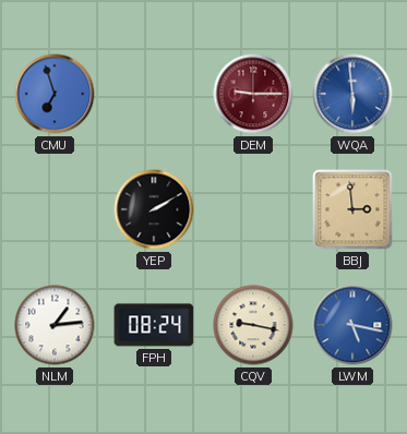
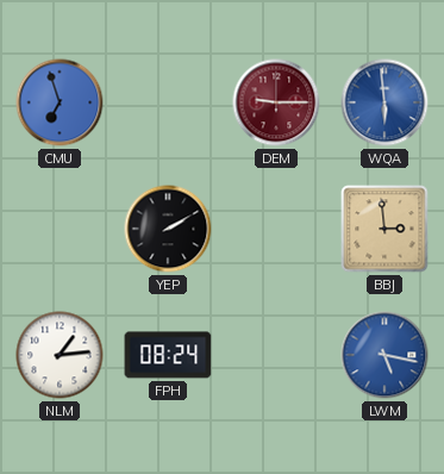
CQV: 9:17 -> none
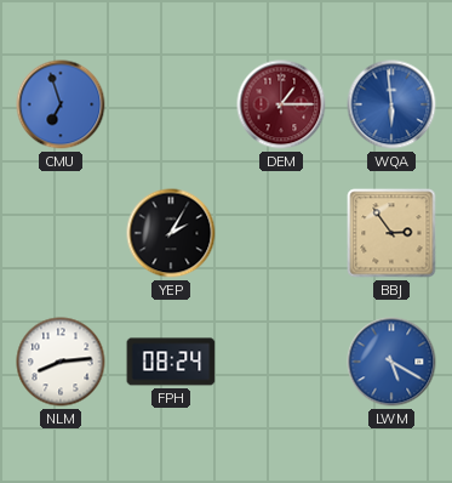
DEM: 9:15 -> 1:15
YEP: 2:10 -> 2:05
BBJ: 2:59 -> 2:54
NLM: 1:14 -> 8:14
LWM: 5:17 -> 5:20
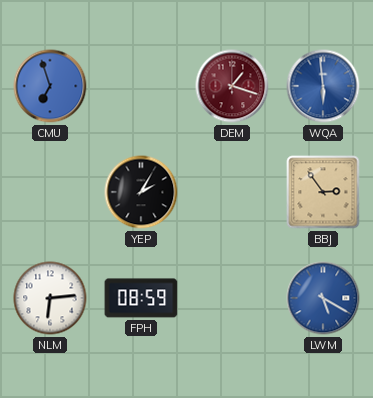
DEM: 1:15 -> 1:18
NLM: 8:14 -> 6:14
FPH: 08:24 -> 08:59
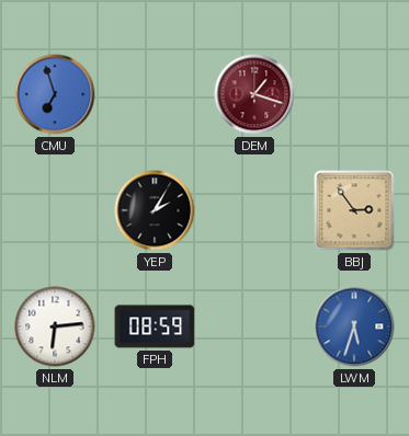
WQA: 5:59 -> none
LWM: 5:20 -> 5:33
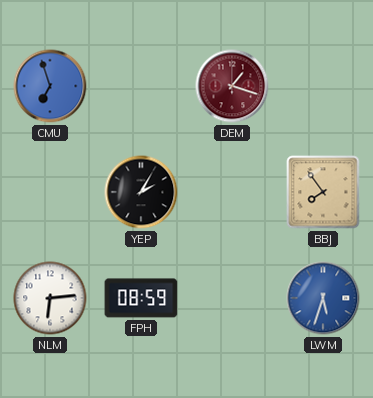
BBJ: 2:54 -> 7:54
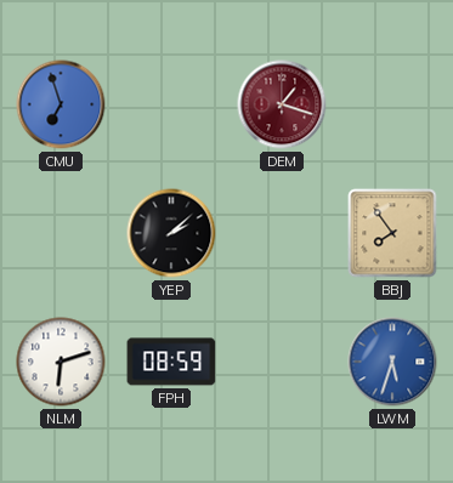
YEP: 2:05 -> 2:08
NLM: 6:14 -> 6:12
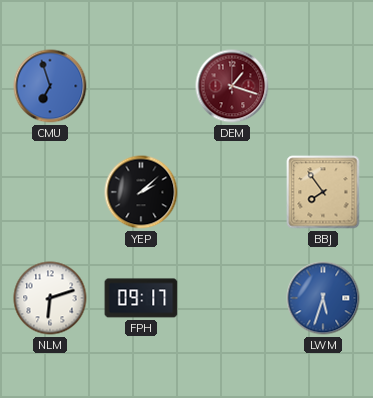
FPH: 08:59 -> 09:17
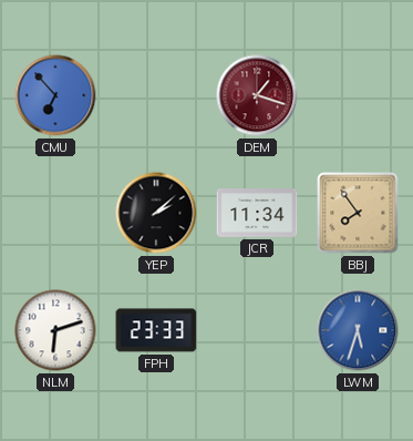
CMU: 6:57 -> 6:53
JCR: none -> 11:34
FPH: 09:17 -> 23:33
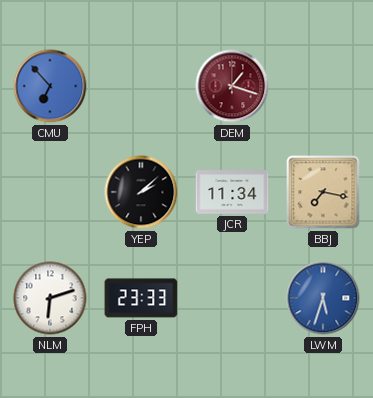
BBJ: 7:54 -> 7:17
